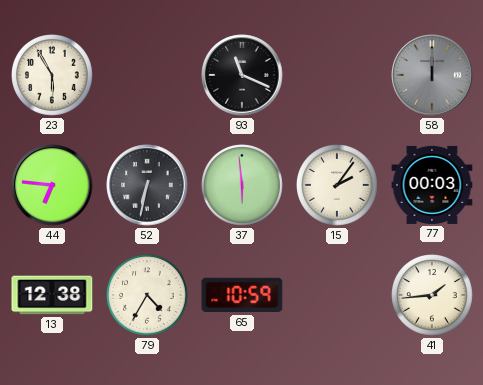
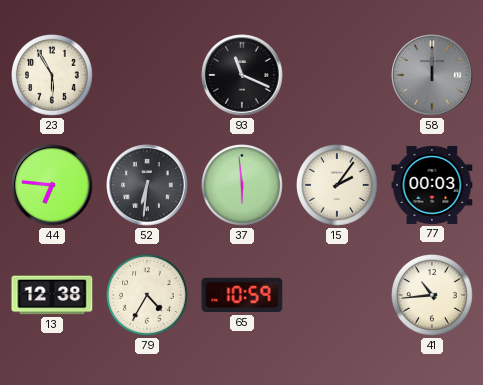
52: 6:32 -> 6:31
41: 1:44 -> 10:44
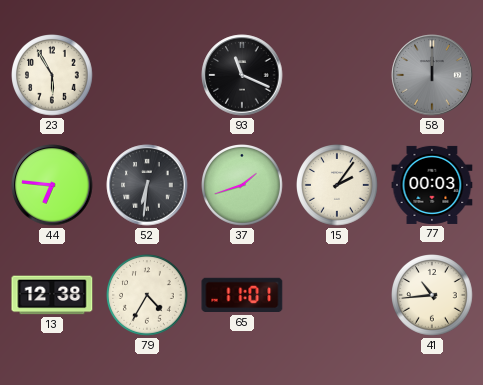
37: 5:59 -> 1:42
65: 10:59 -> 11:01
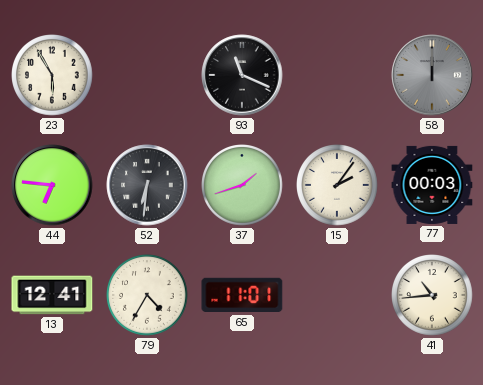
13: 12:38 -> 12:41
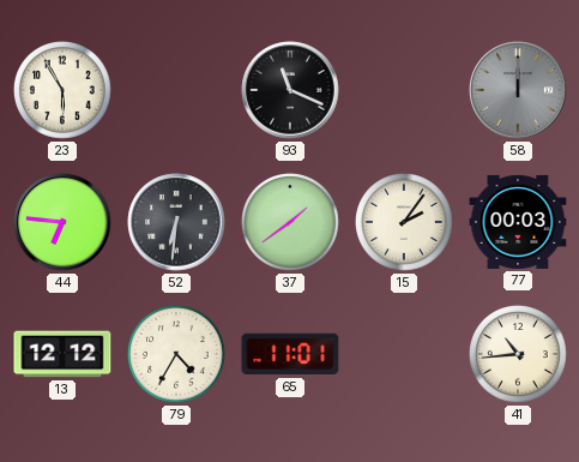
37: 1:42 -> 1:39
13: 12:41 -> 12:12
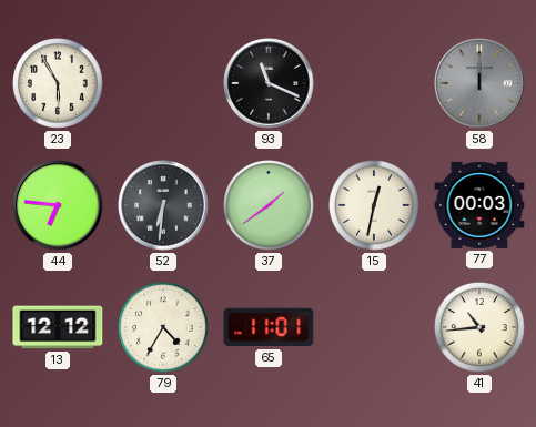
15: 2:06 -> 12:32
